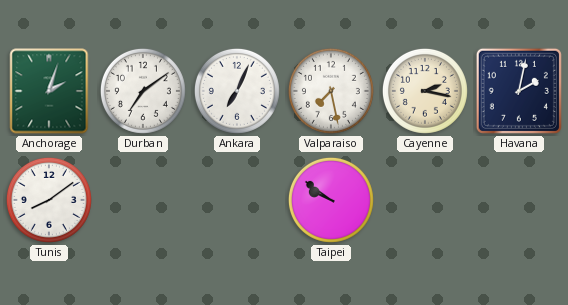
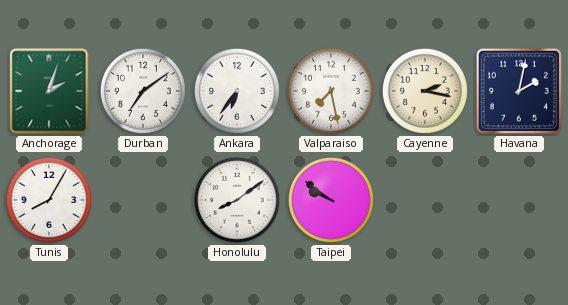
Ankara: 7:04 -> 6:36
Tunis: 8:09 -> 8:05
Honolulu: none -> 8:09
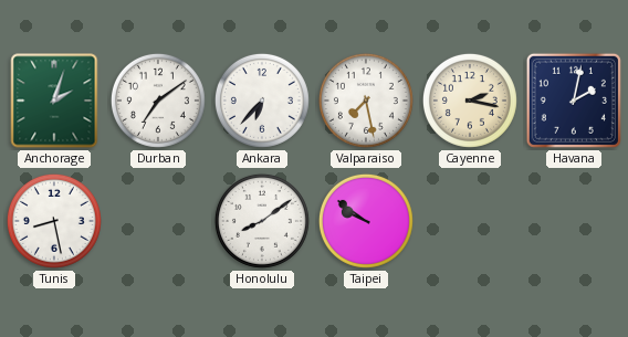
Ankara: 6:36 -> 6:37
Tunis: 8:05 -> 8:28
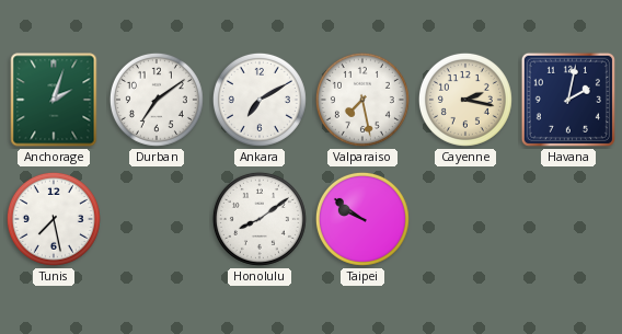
Ankara: 6:37 -> 7:10
Tunis: 8:28 -> 7:28
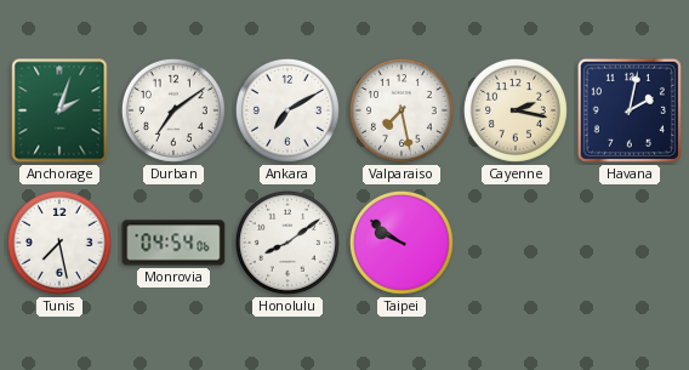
Monrovia: none -> 04:54
